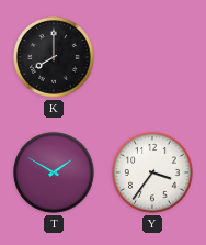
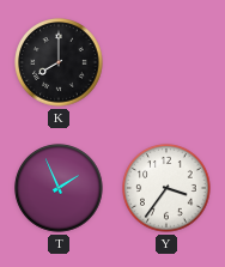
T: 1:50 -> 1:56
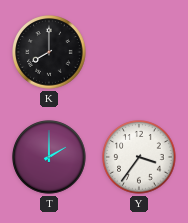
T: 1:56 -> 2:00
